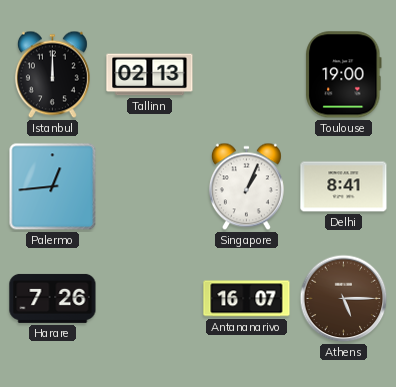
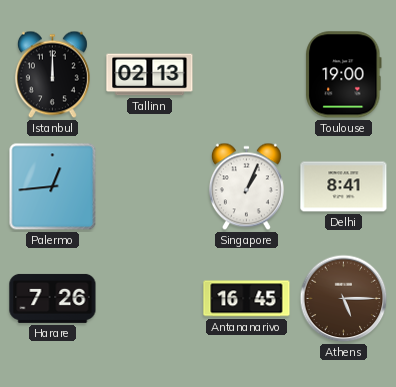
Antananarivo: 16:07 -> 16:45
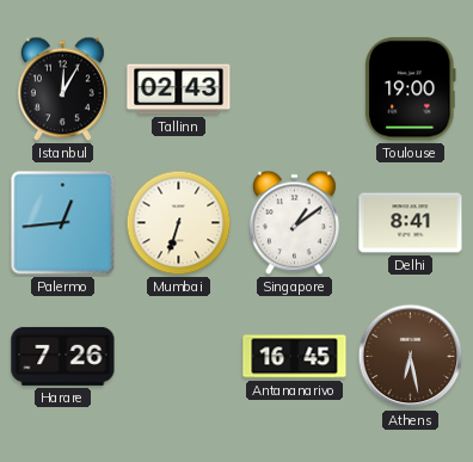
Istanbul: 12:00 -> 12:05
Tallinn: 02:13 -> 02:43
Mumbai: none -> 6:33
Singapore: 1:04 -> 1:09
Athens: 5:15 -> 6:28
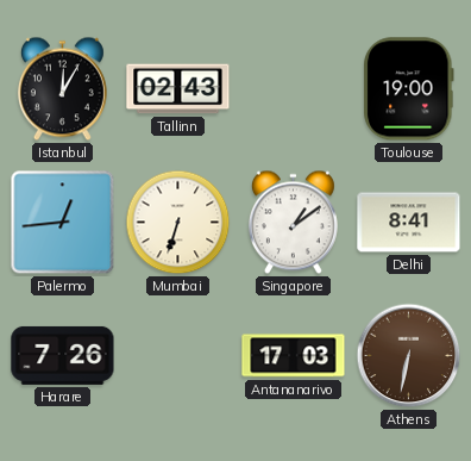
Antananarivo: 16:45 -> 17:03
Athens: 6:28 -> 6:32
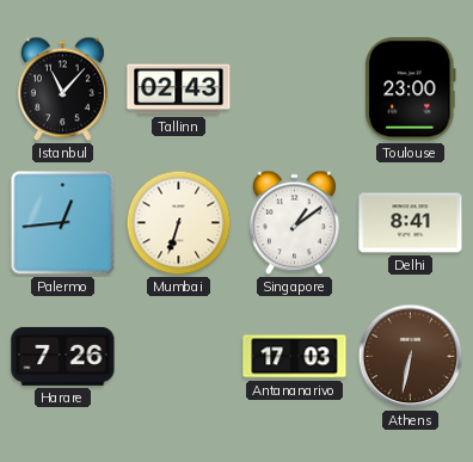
Istanbul: 12:05 -> 11:07
Toulouse: 19:00 -> 23:00
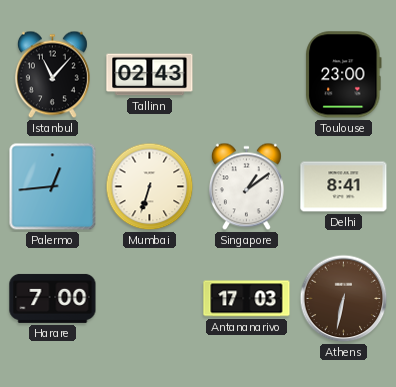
Harare: 7:26 -> 7:00
